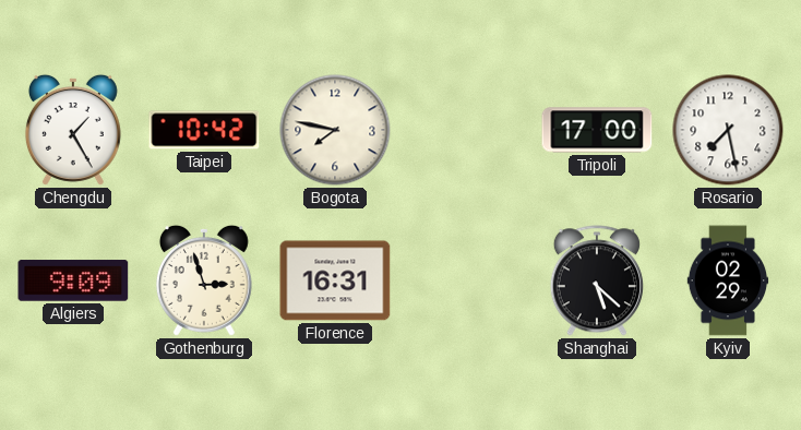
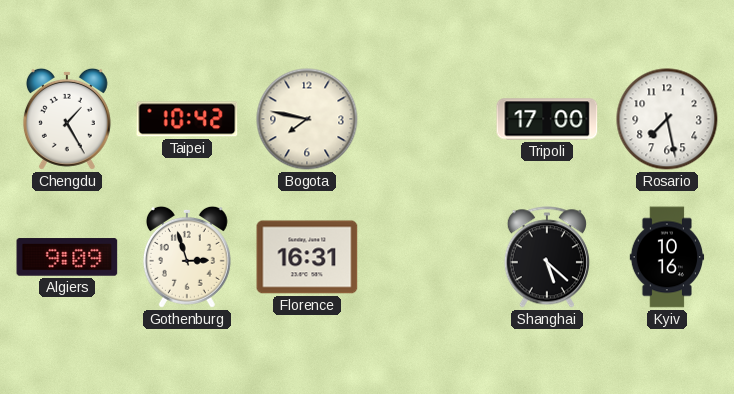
Kyiv: 02:29 -> 10:16
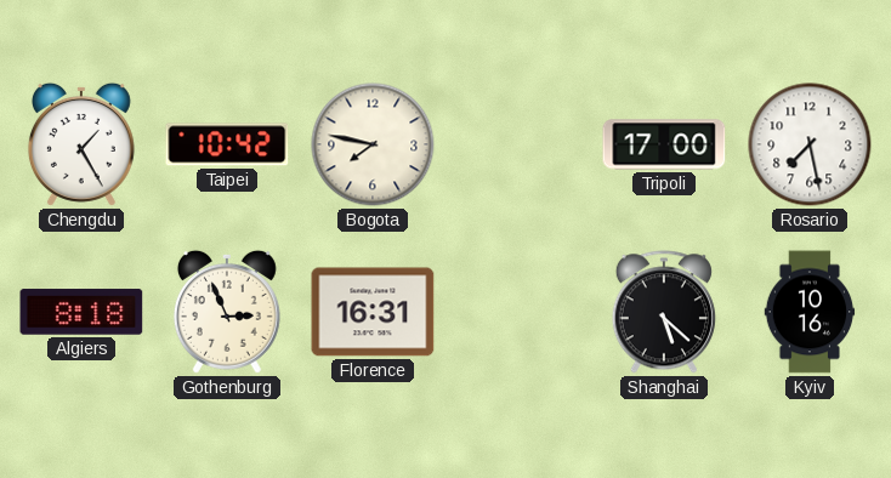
Algiers: 9:09 -> 8:18
Gothenburg: 2:57 -> 2:56
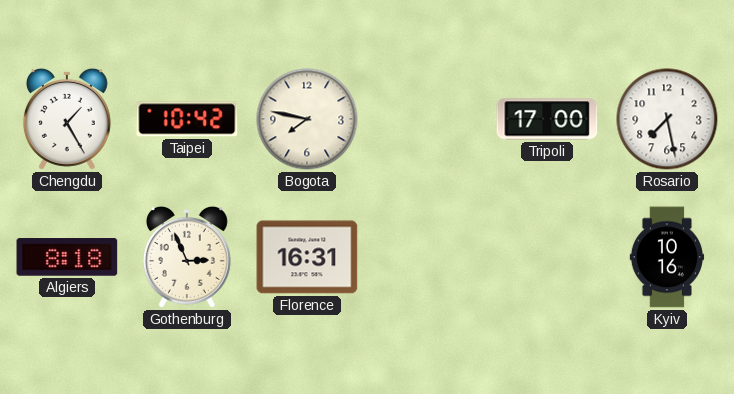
Shanghai: 5:22 -> none
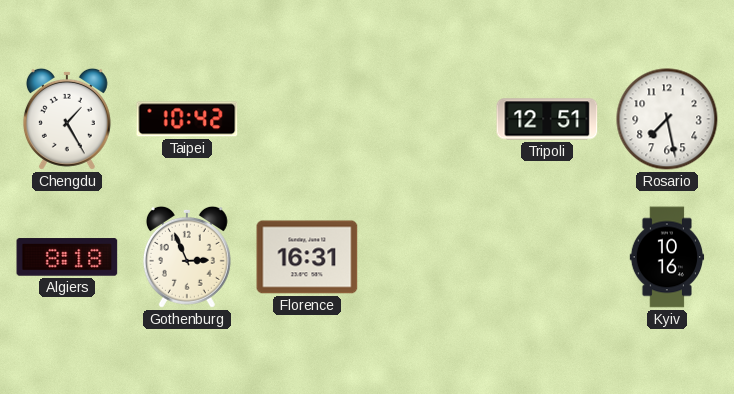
Bogota: 7:47 -> none
Tripoli: 17:00 -> 12:51
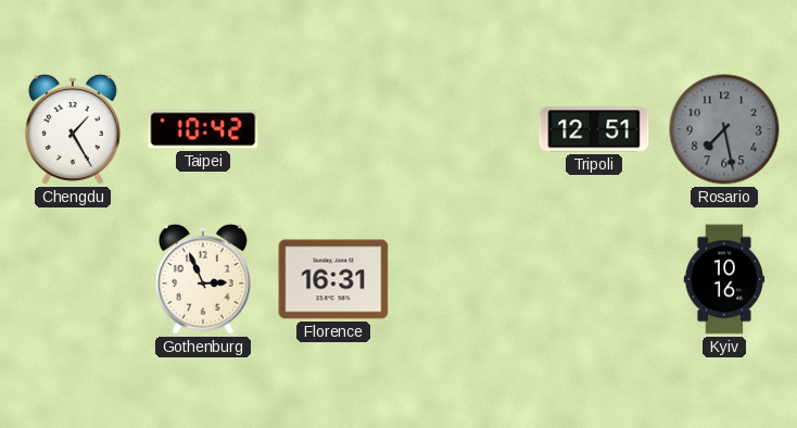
Rosario dial: white -> grey
Algiers: 8:18 -> none
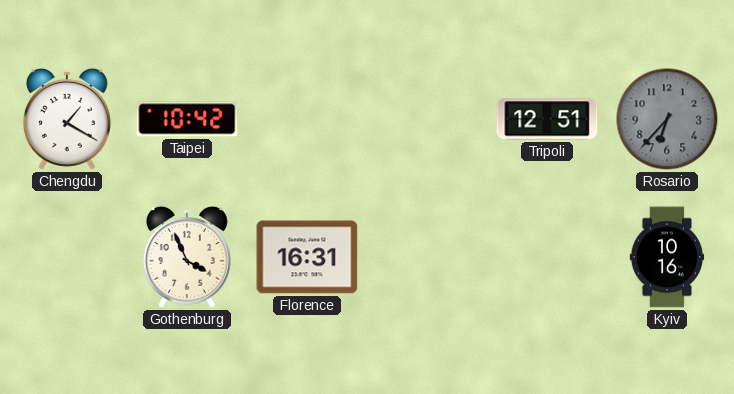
Chengdu: 1:25 -> 1:20
Rosario: 7:28 -> 6:37
Gothenburg: 2:56 -> 3:56
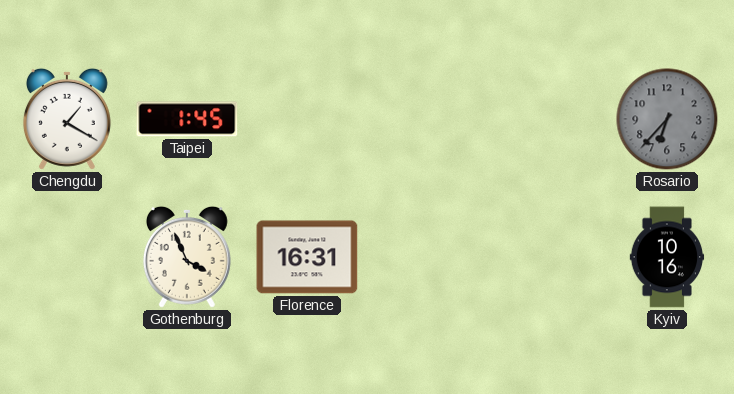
Taipei: 10:42 -> 1:45
Tripoli: 12:51 -> none
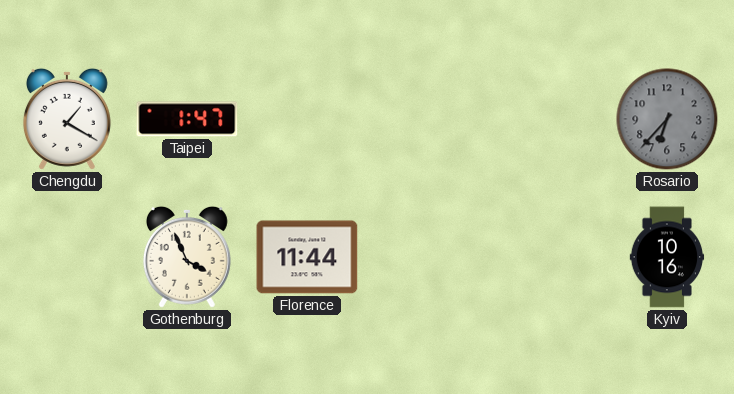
Taipei: 1:45 -> 1:47
Florence: 16:31 -> 11:44
